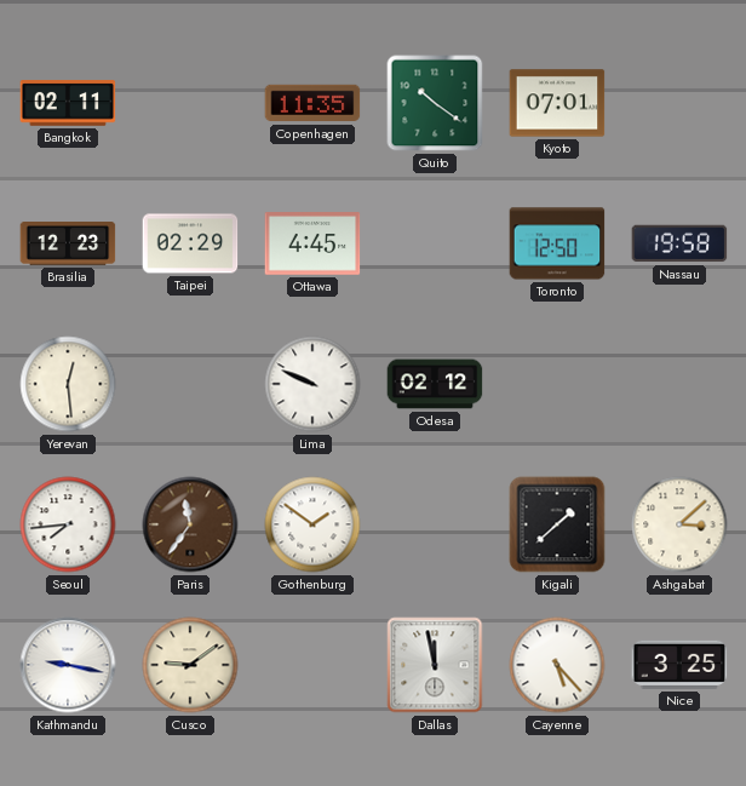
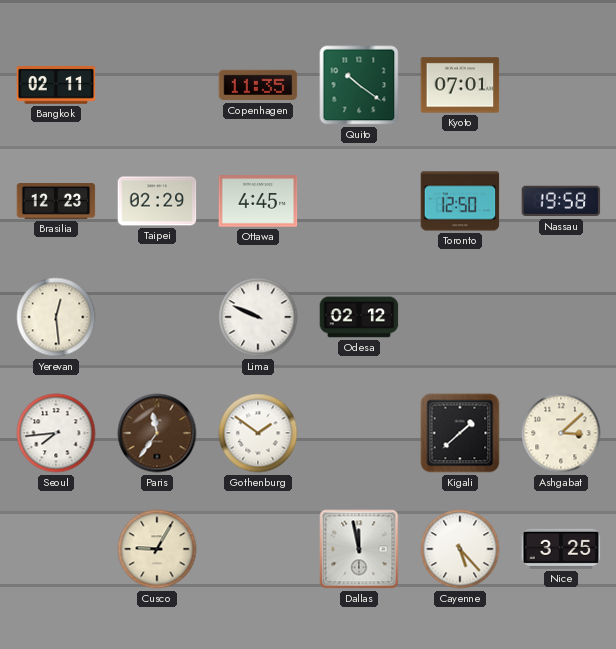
Kathmandu: 9:17 -> none
Cusco: 9:09 -> 9:05
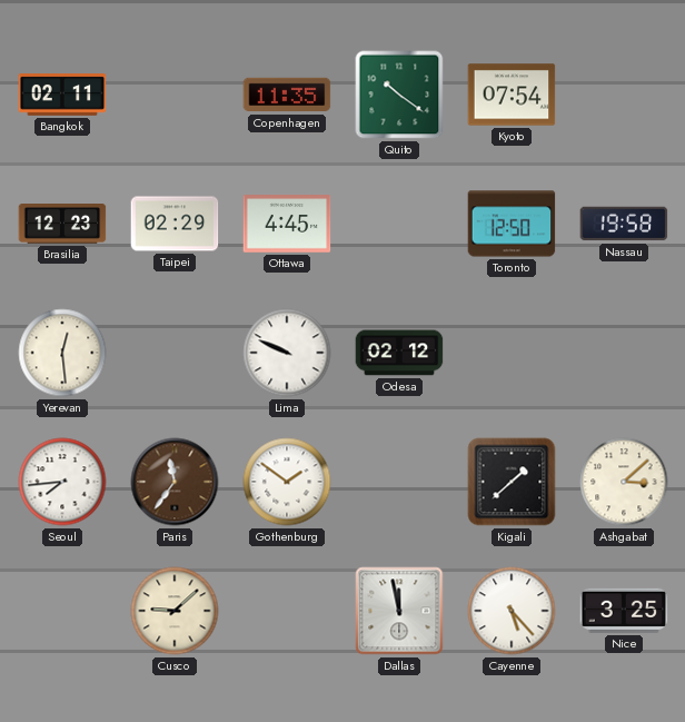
Kyoto: 07:01 -> 07:54
Cusco: 9:05 -> 9:08
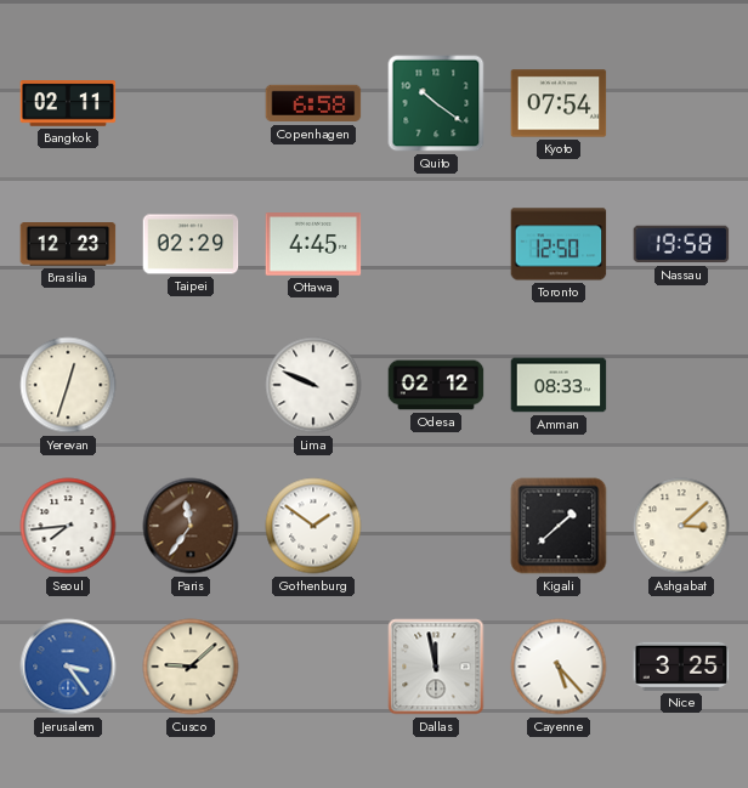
Copenhagen: 11:35 -> 6:58
Yerevan: 12:29 -> 12:33
Amman: none -> 08:33
Jerusalem: none -> 3:24
